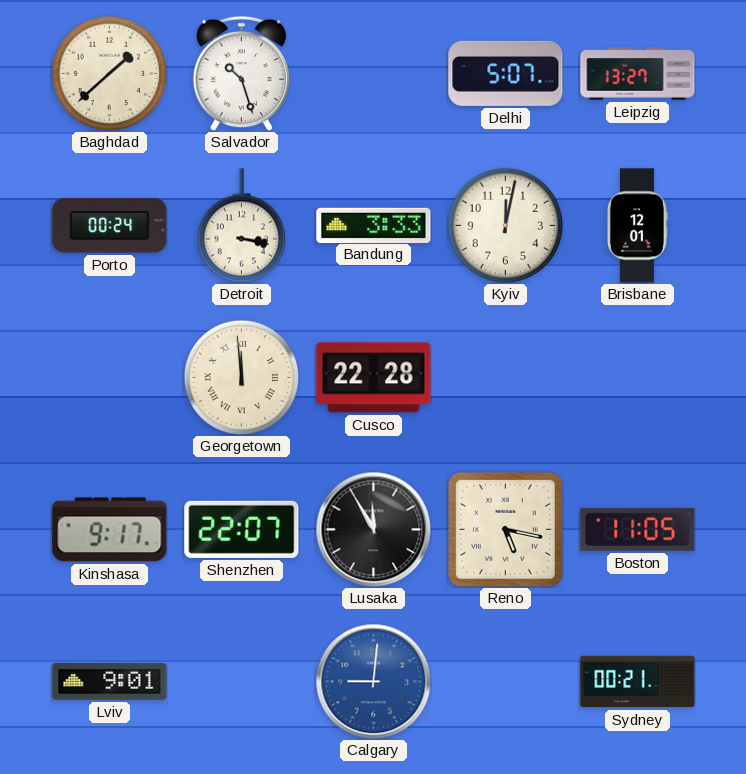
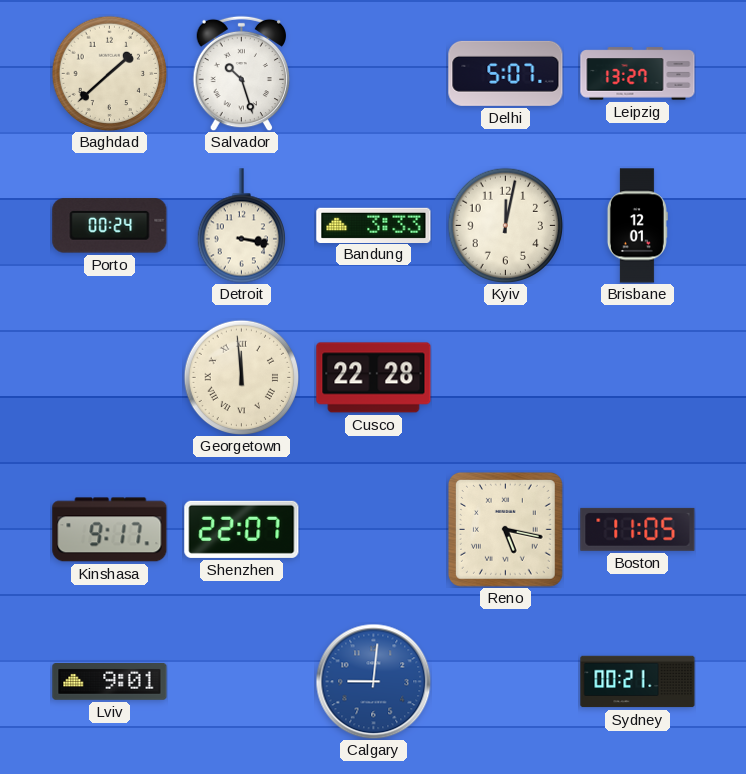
Lusaka: 11:55 -> none
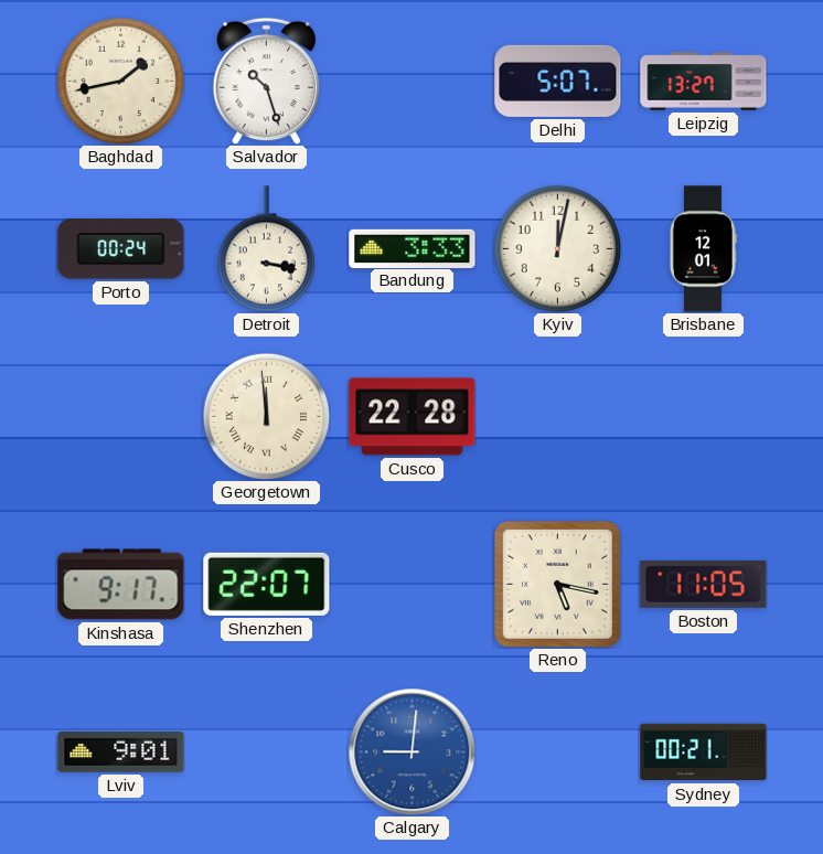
Baghdad: 1:38 -> 1:43
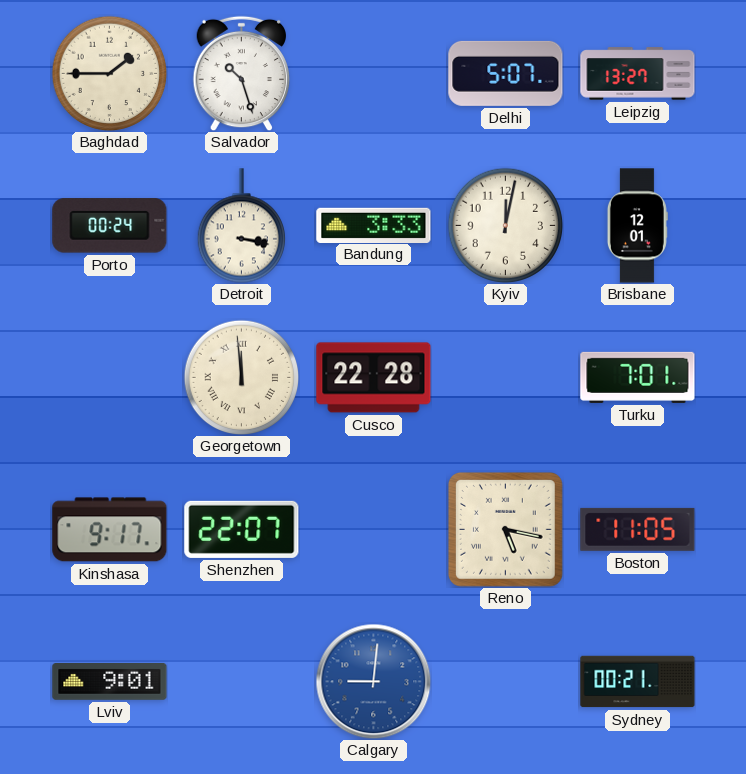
Baghdad: 1:43 -> 1:45
Turku: none -> 7:01
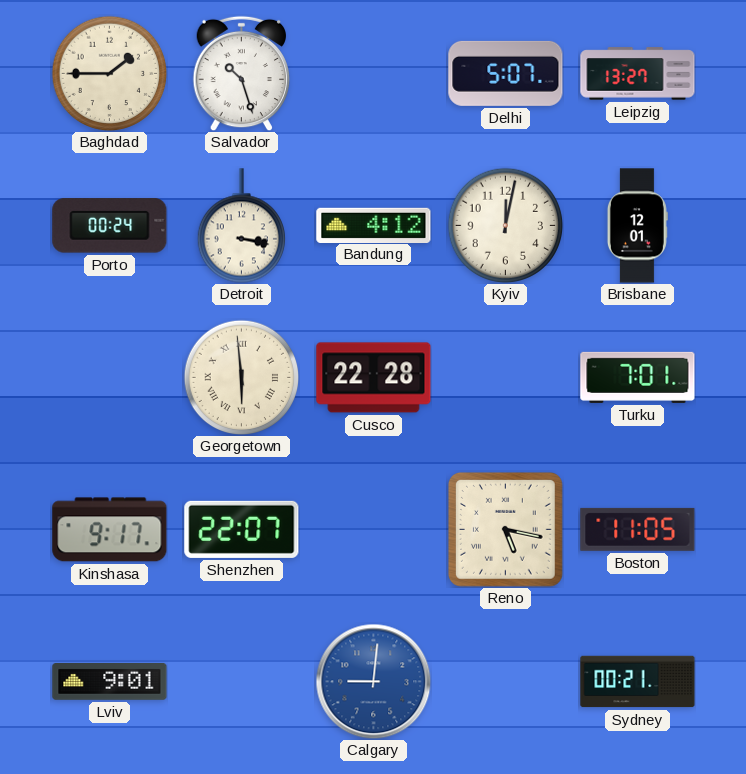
Bandung: 3:33 -> 4:12
Georgetown: 11:59 -> 5:59
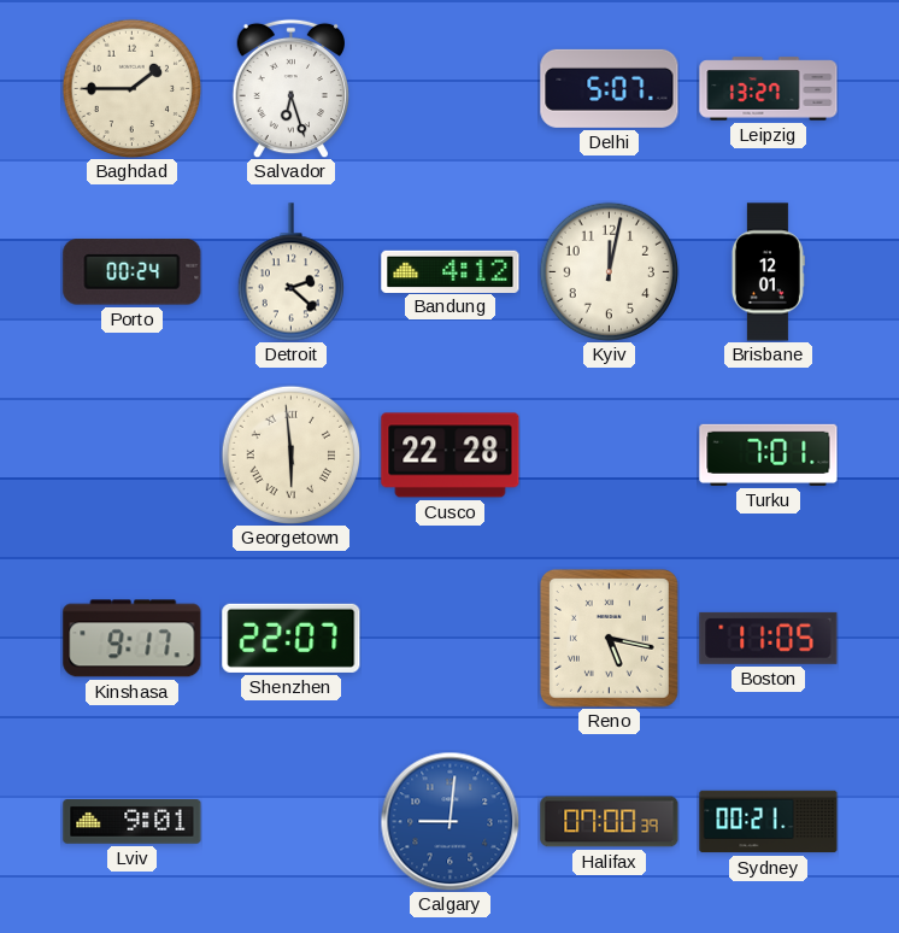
Salvador: 10:27 -> 6:27
Detroit: 3:17 -> 2:22
Halifax: none -> 07:00
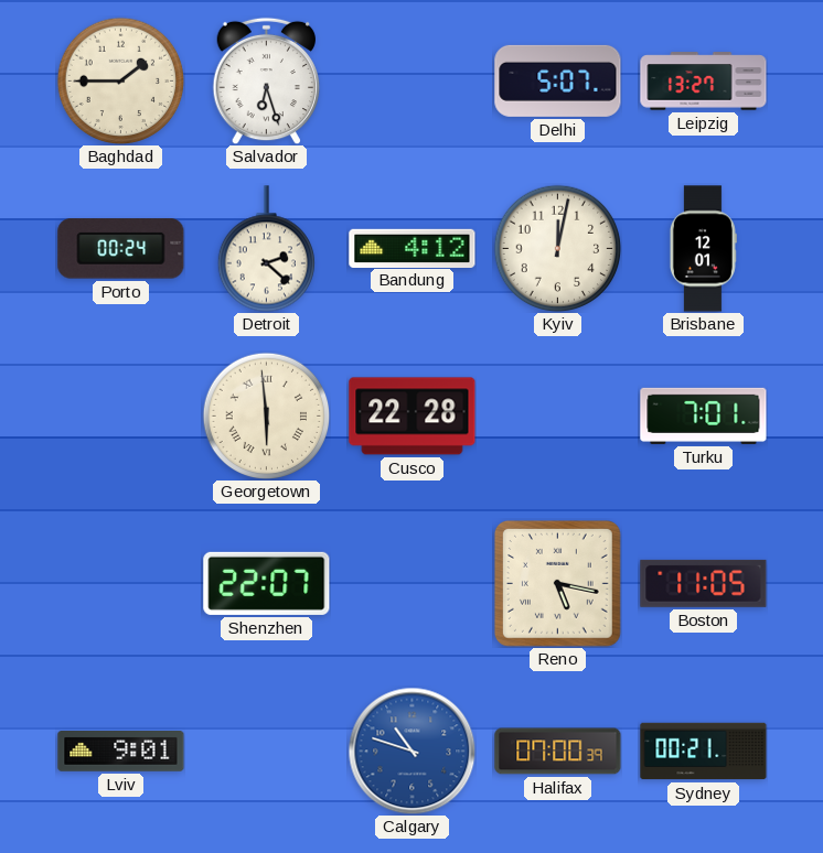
Kinshasa: 9:17 -> none
Calgary: 9:01 -> 10:48
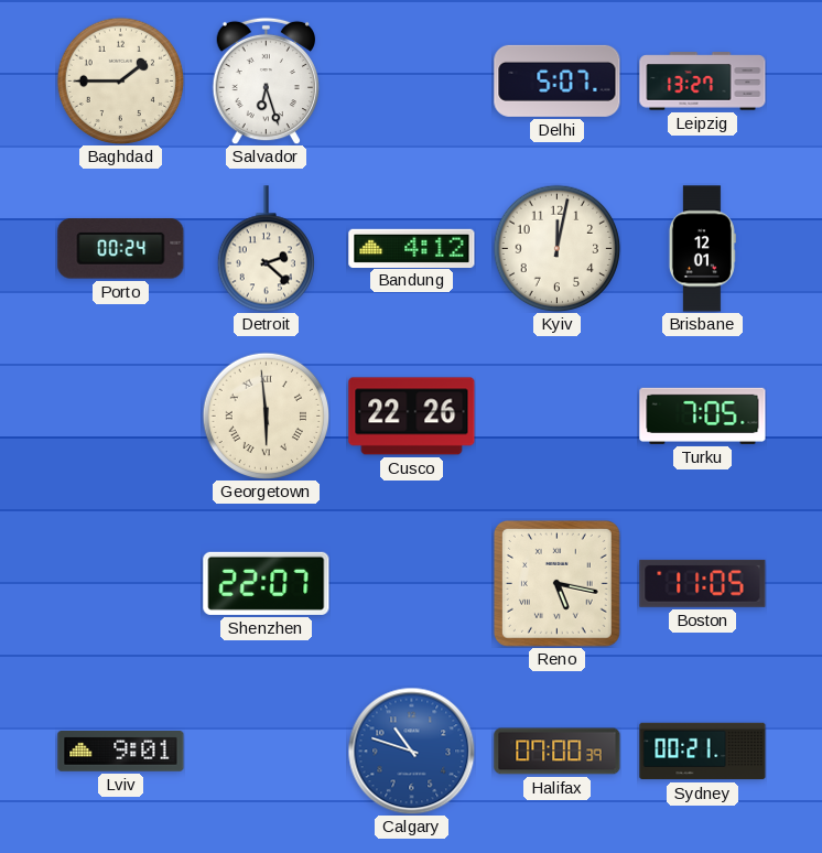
Cusco: 22:28 -> 22:26
Turku: 7:01 -> 7:05
